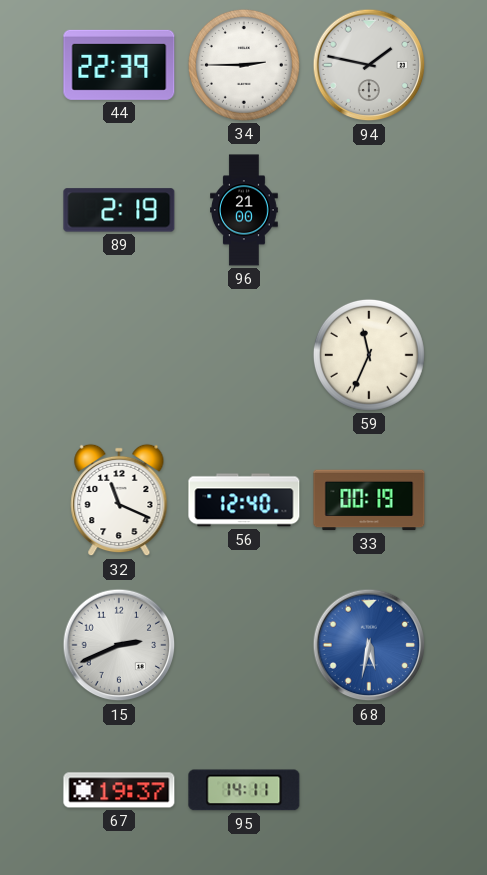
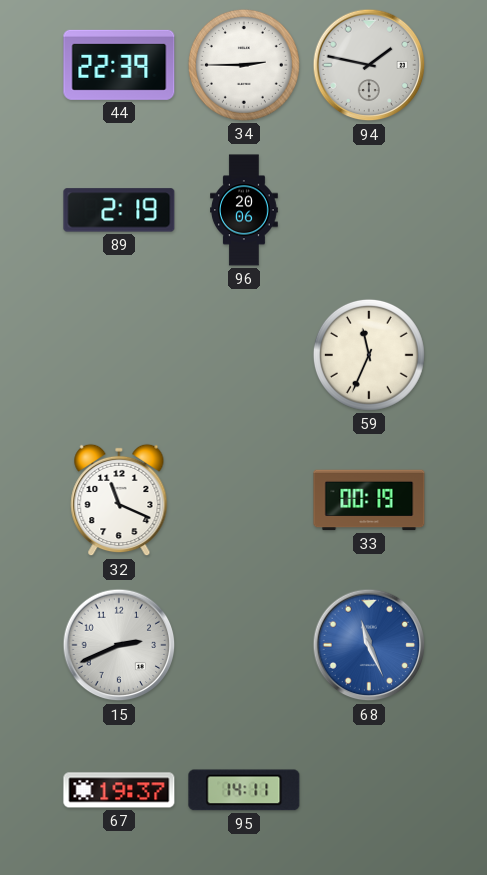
96: 21:00 -> 20:06
56: 12:40 -> none
68: 5:32 -> 11:26
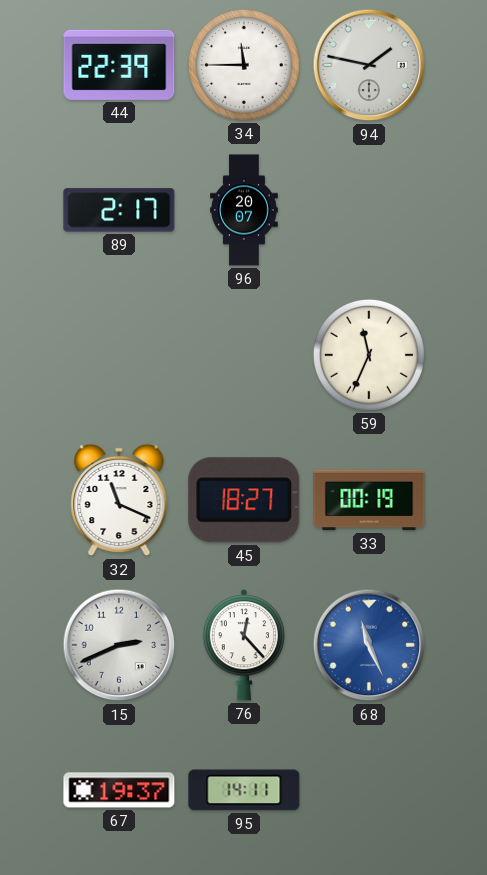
34: 2:45 -> 11:45
89: 2:19 -> 2:17
96: 20:06 -> 20:07
45: none -> 18:27
76: none -> 12:23
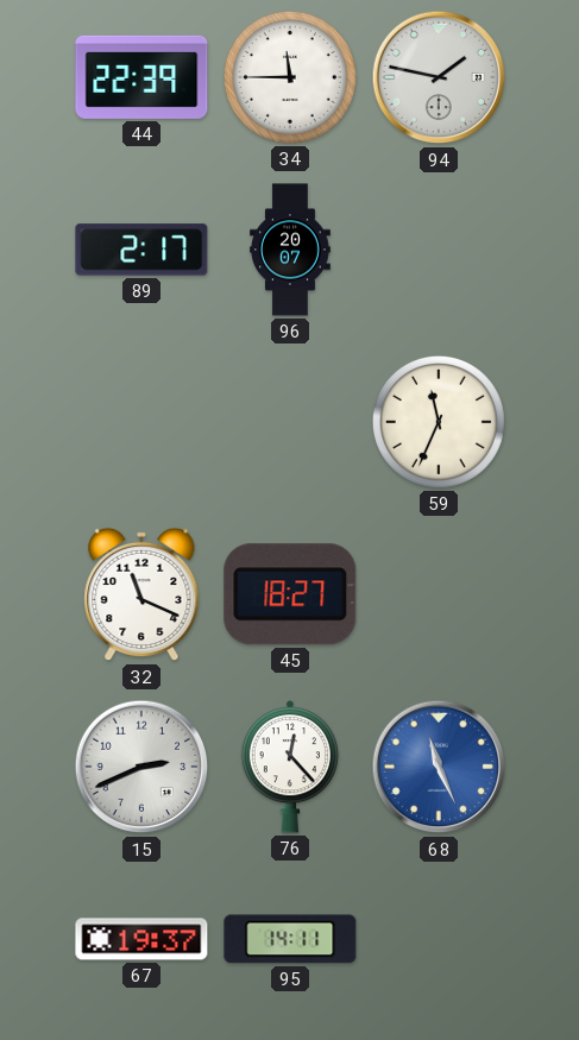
33: 00:19 -> none
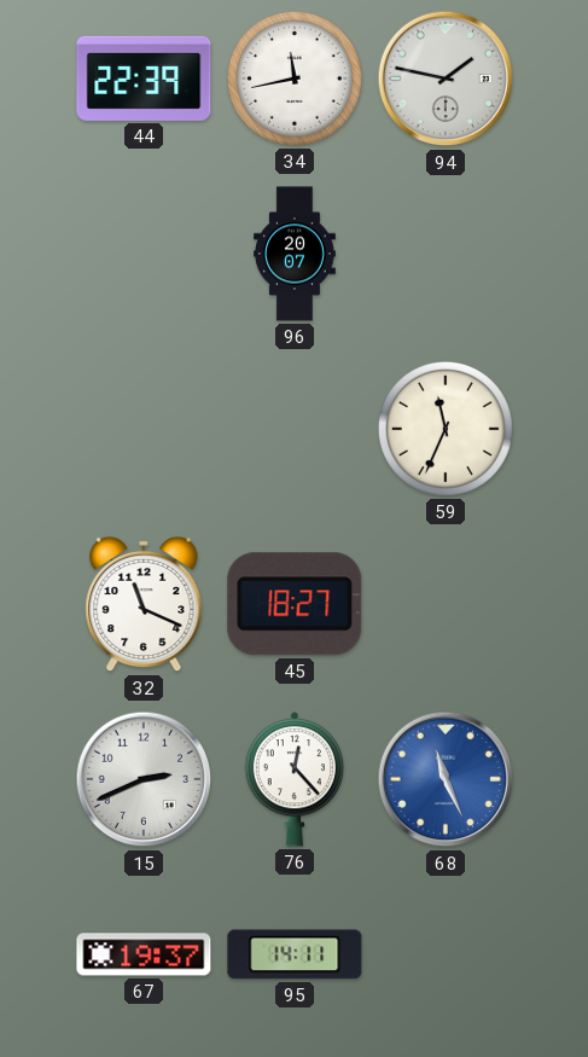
34: 11:45 -> 11:43
89: 2:17 -> none
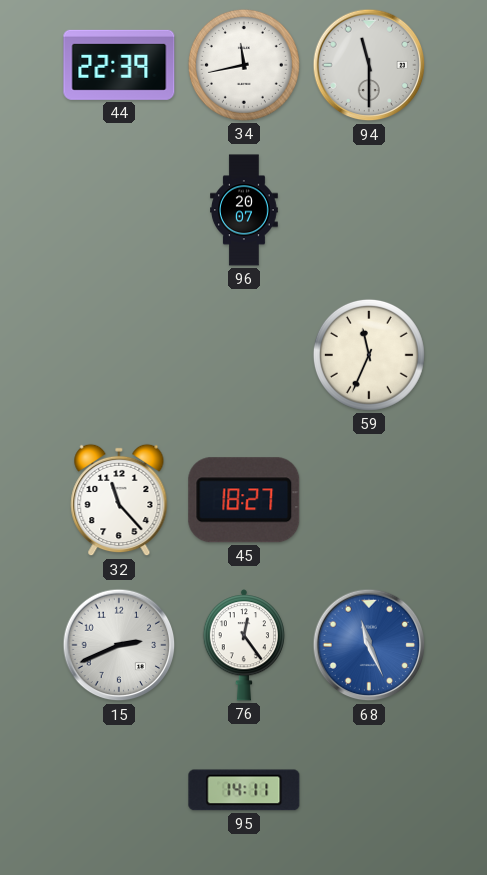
94: 1:47 -> 11:30
32: 11:19 -> 11:23
76: 12:23 -> 12:24
67: 19:37 -> none
